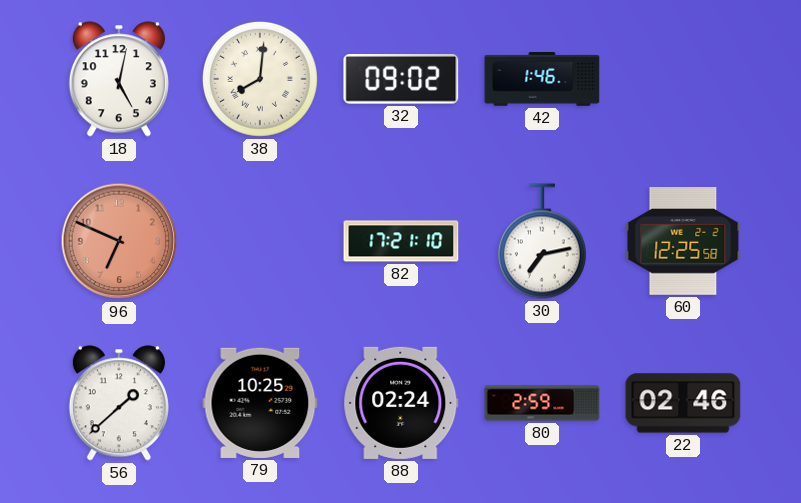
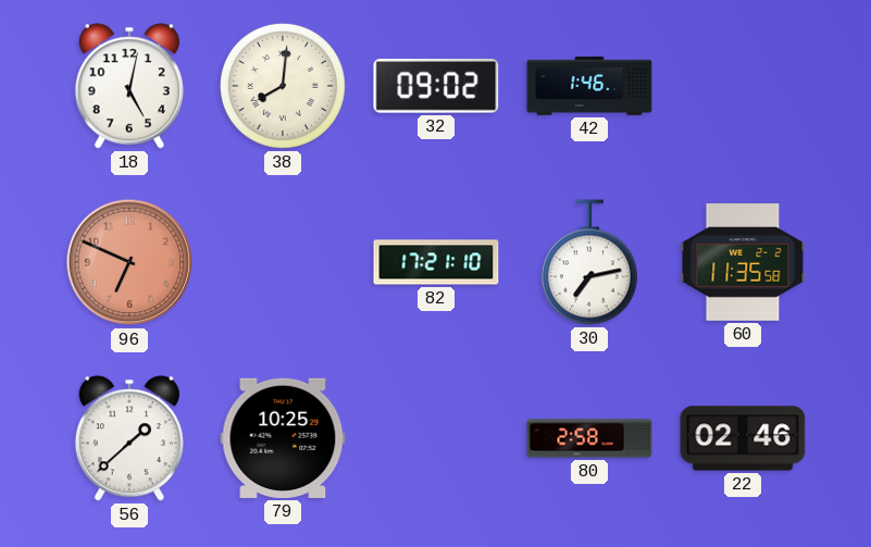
60: 12:25 -> 11:35
88: 02:24 -> none
80: 2:59 -> 2:58
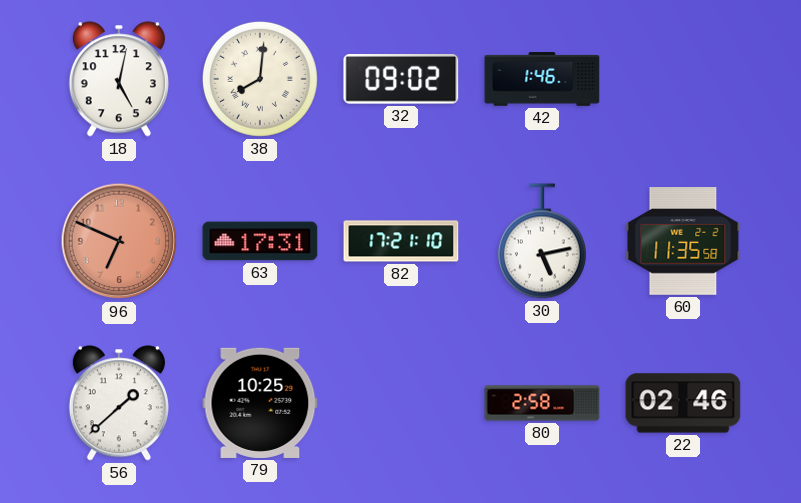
63: none -> 17:31
30: 7:13 -> 5:13
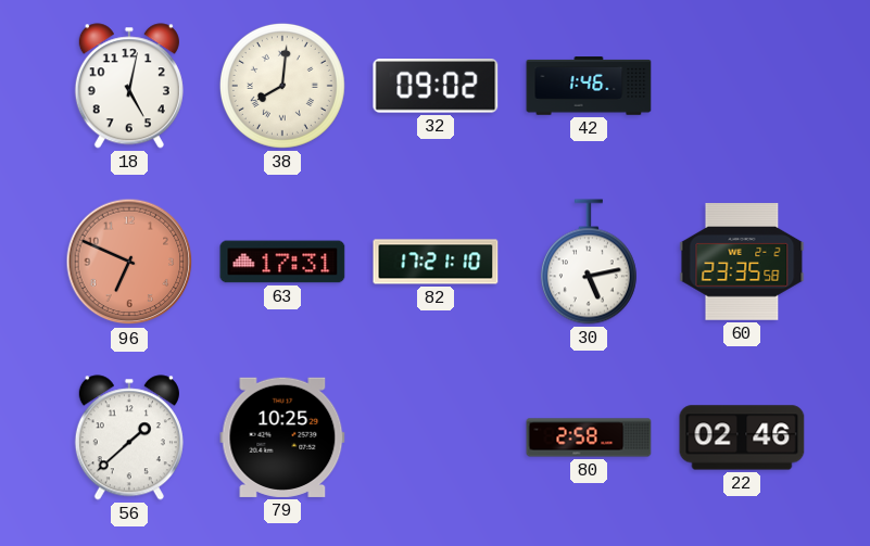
60: 11:35 -> 23:35
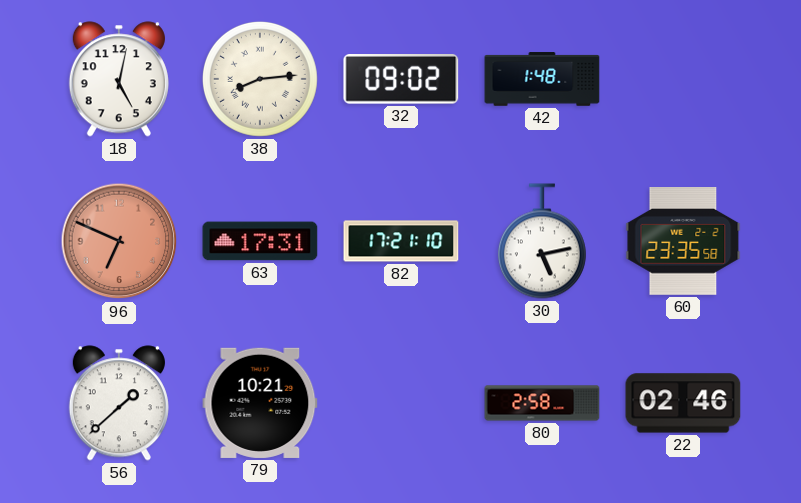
38: 8:01 -> 8:14
42: 1:46 -> 1:48
79: 10:25 -> 10:21
